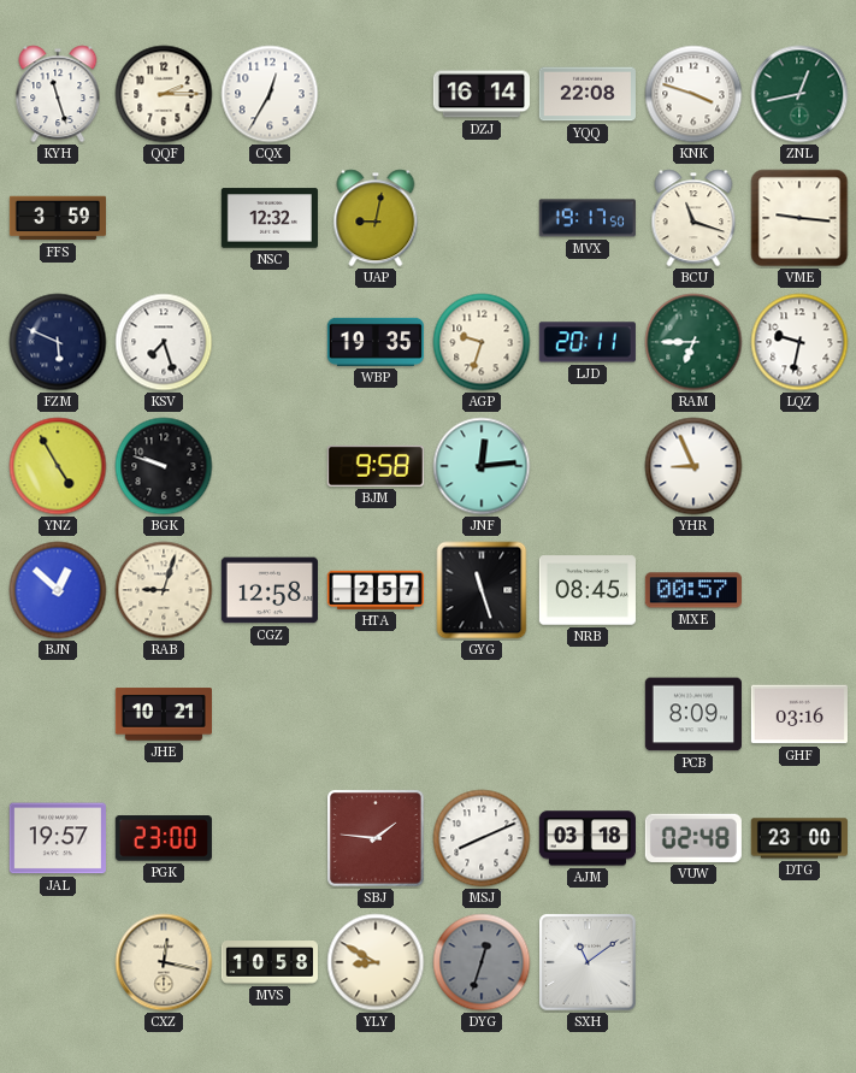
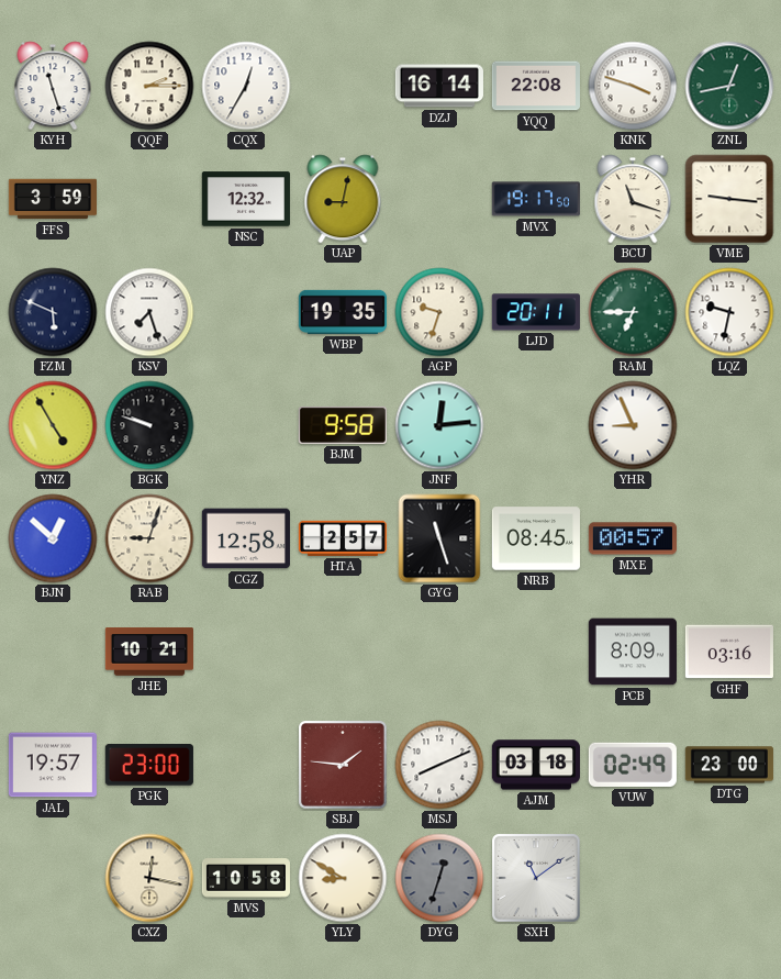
VUW: 02:48 -> 02:49
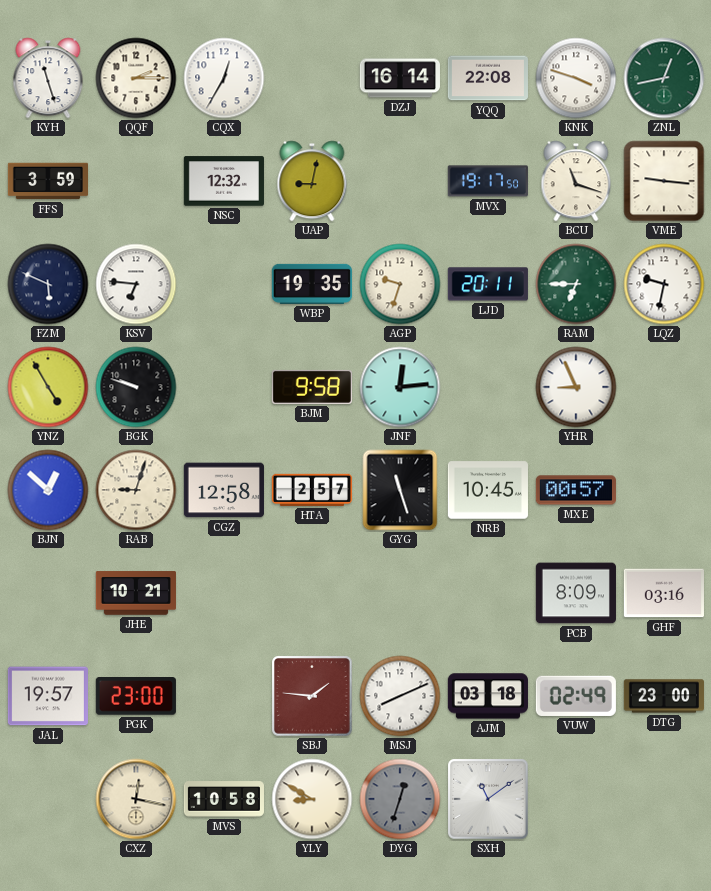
KSV: 7:27 -> 6:46
NRB: 08:45 -> 10:45
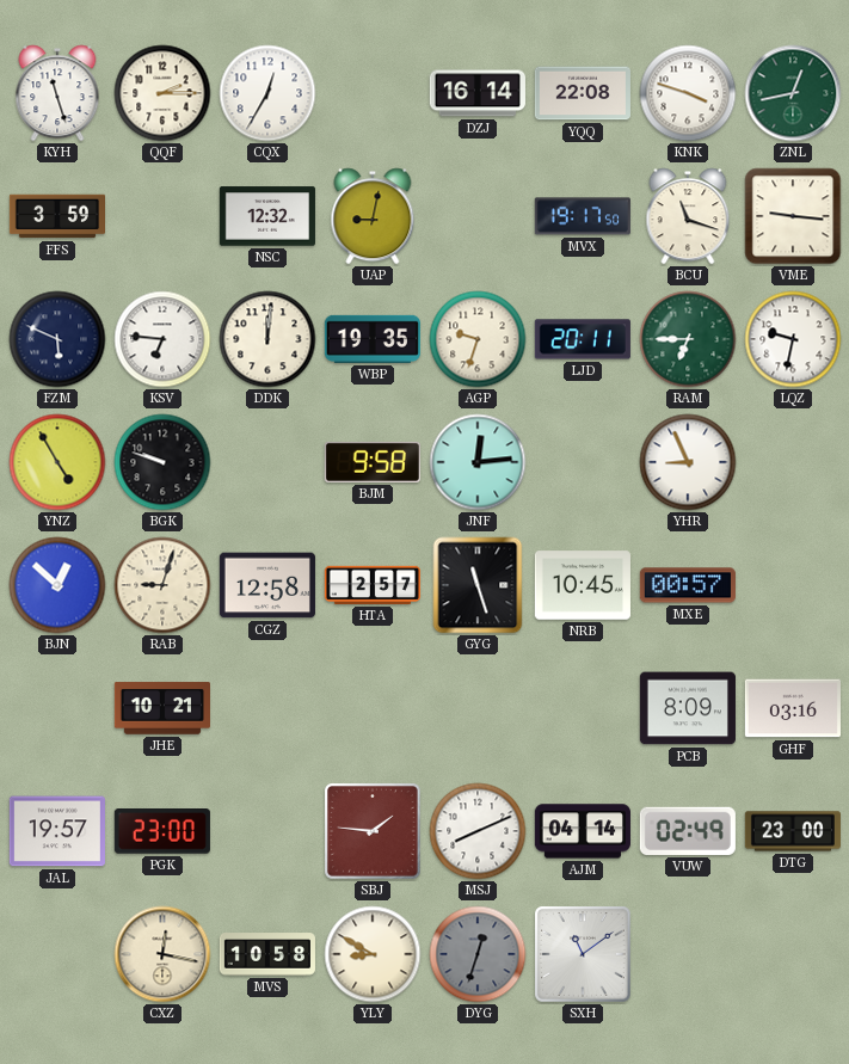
DDK: none -> 12:01
AJM: 03:18 -> 04:14
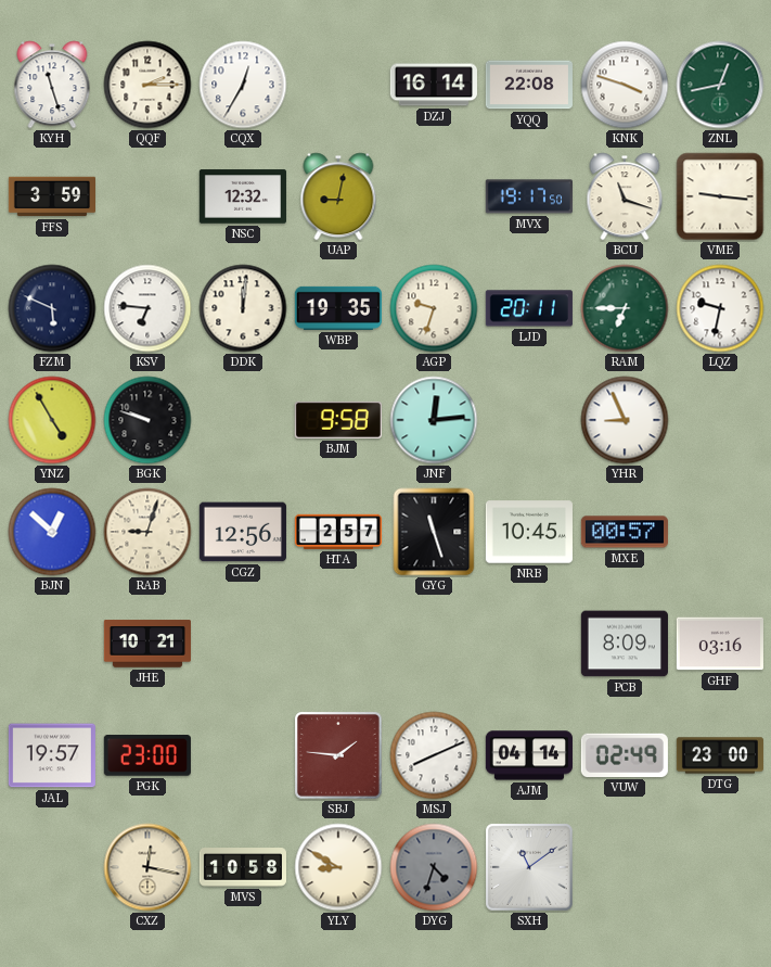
CGZ: 12:58 -> 12:56
DYG: 12:33 -> 4:33
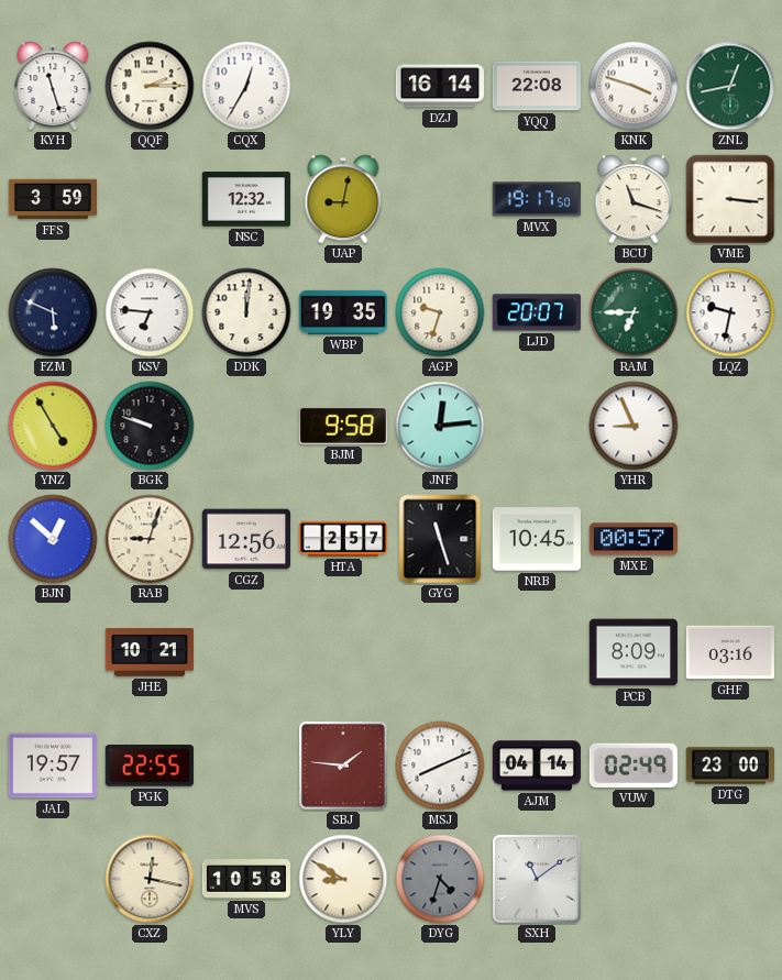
VME: 9:16 -> 3:16
LJD: 20:11 -> 20:07
PGK: 23:00 -> 22:55
